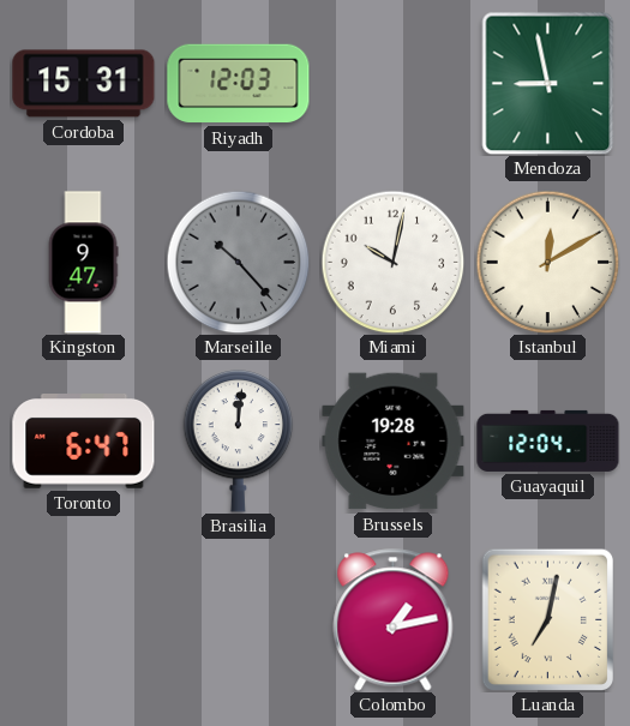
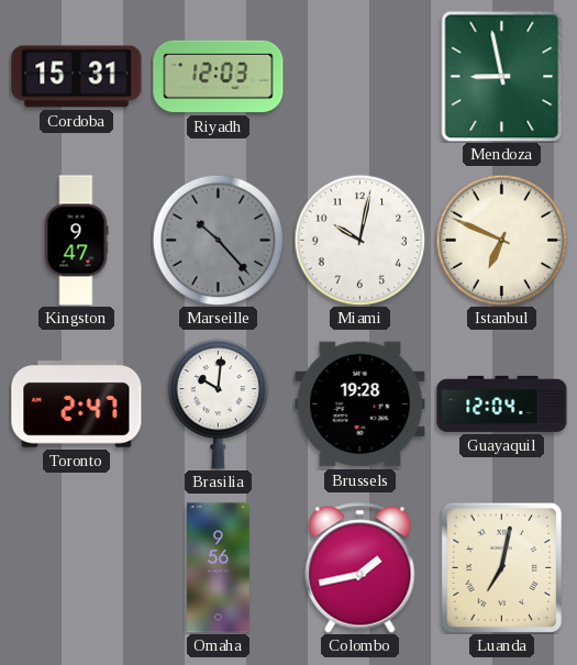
Istanbul: 12:10 -> 6:49
Toronto: 6:47 -> 2:47
Brasilia: 12:01 -> 10:01
Omaha: none -> 9:56
Colombo: 1:13 -> 1:43
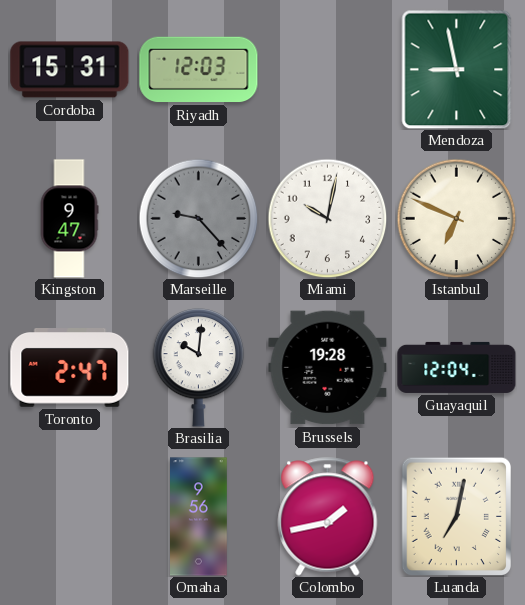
Marseille: 10:23 -> 9:23
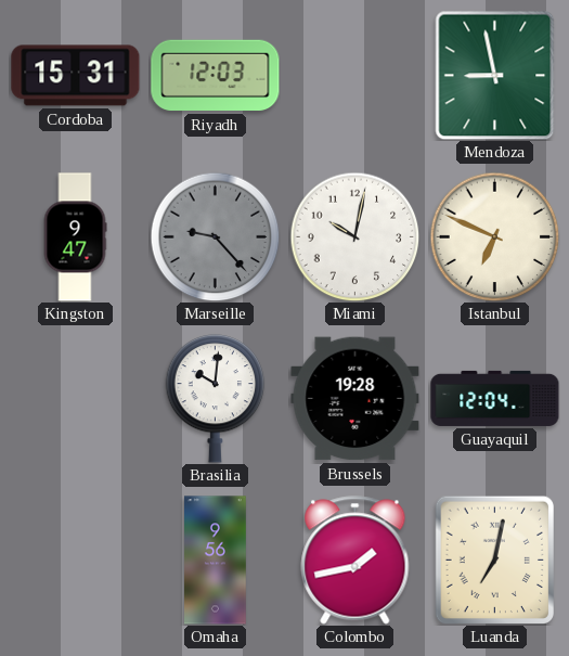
Toronto: 2:47 -> none
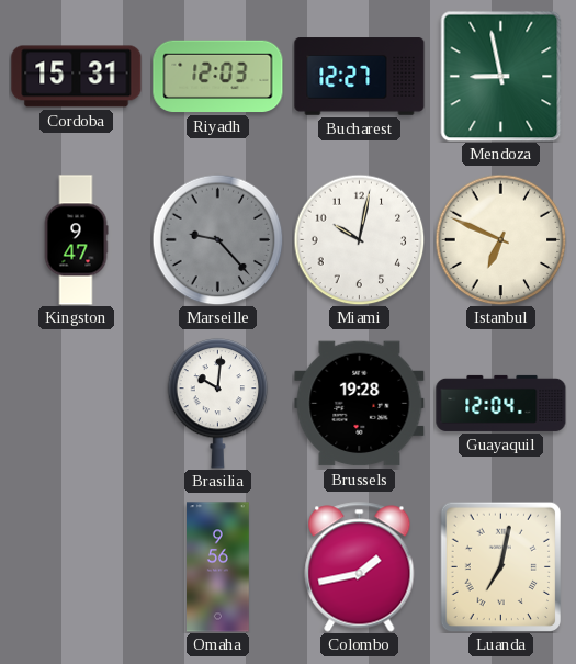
Bucharest: none -> 12:27
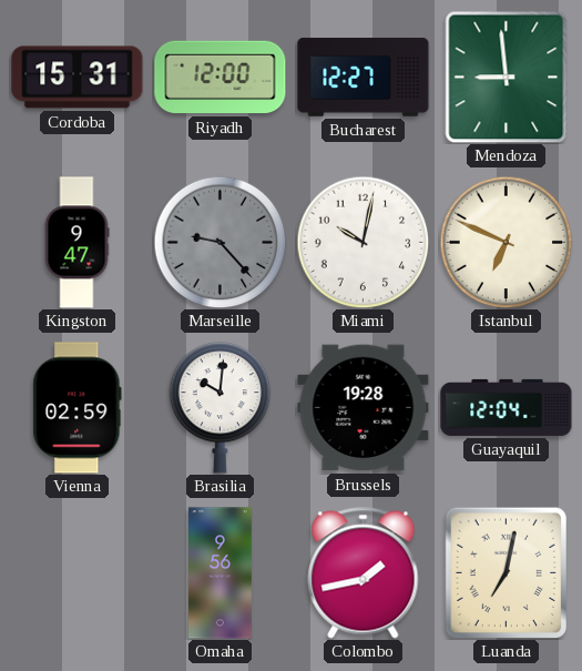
Riyadh: 12:03 -> 12:00
Mendoza: 8:58 -> 8:59
Vienna: none -> 02:59
